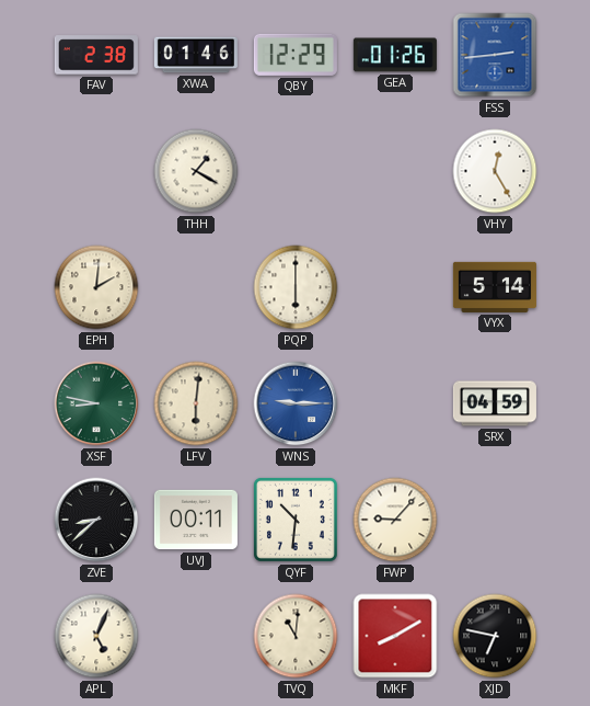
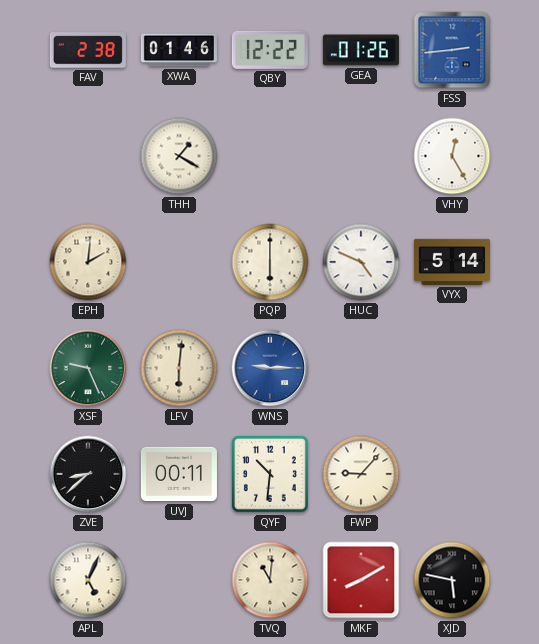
QBY: 12:29 -> 12:22
HUC: none -> 4:49
XSF: 8:47 -> 9:26
SRX: 04:59 -> none
XJD: 6:47 -> 5:47
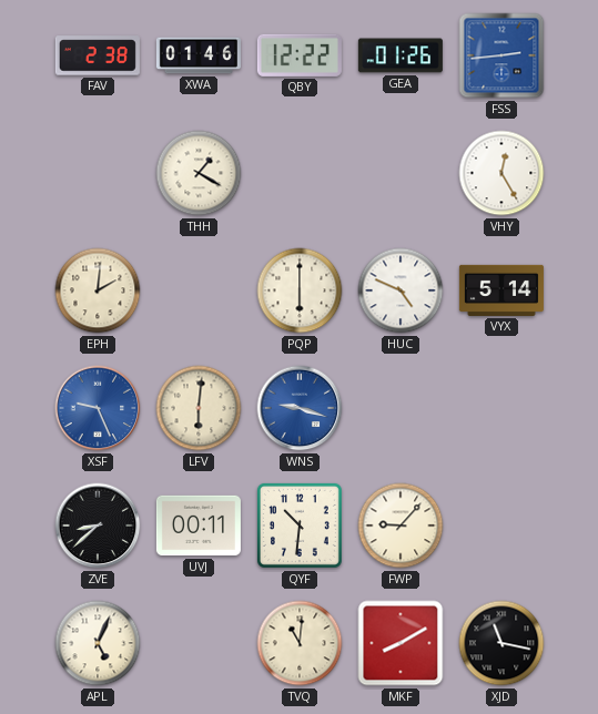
XSF dial: green -> blue
WNS: 9:15 -> 9:18
XJD: 5:47 -> 11:17
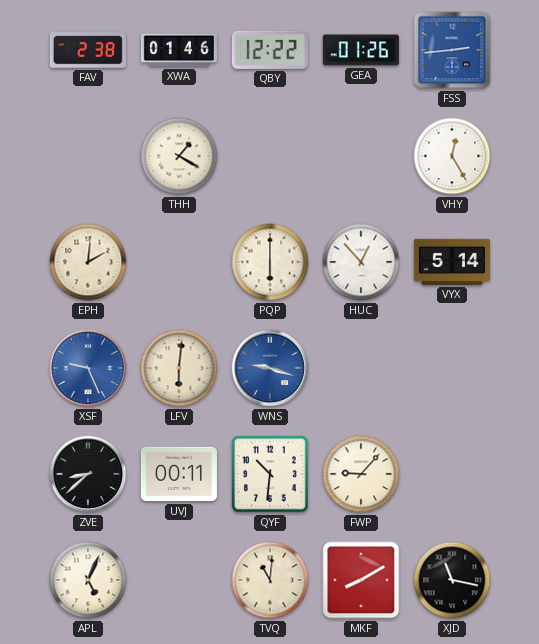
HUC: 4:49 -> 12:53
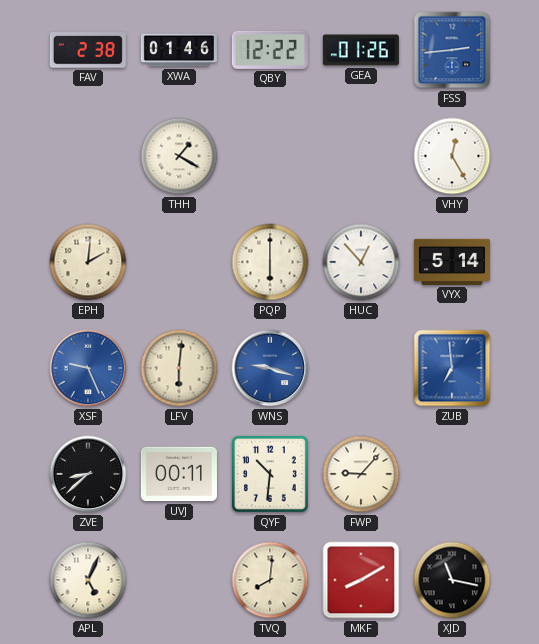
ZUB: none -> 6:59
TVQ: 11:01 -> 8:01
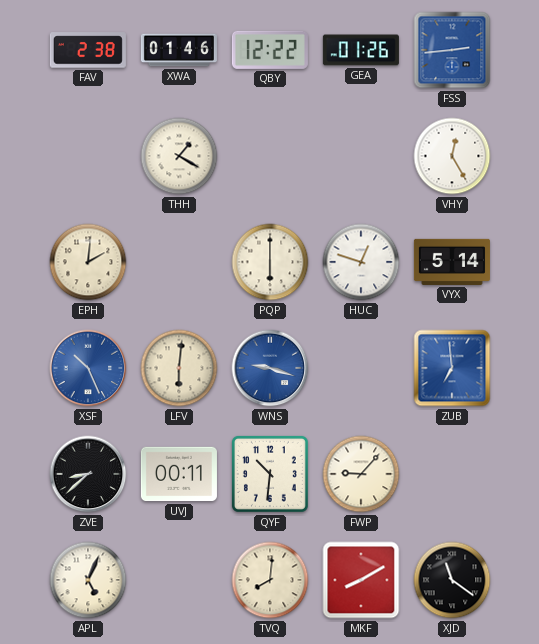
HUC: 12:53 -> 12:48
XSF: 9:26 -> 10:26
XJD: 11:17 -> 11:21
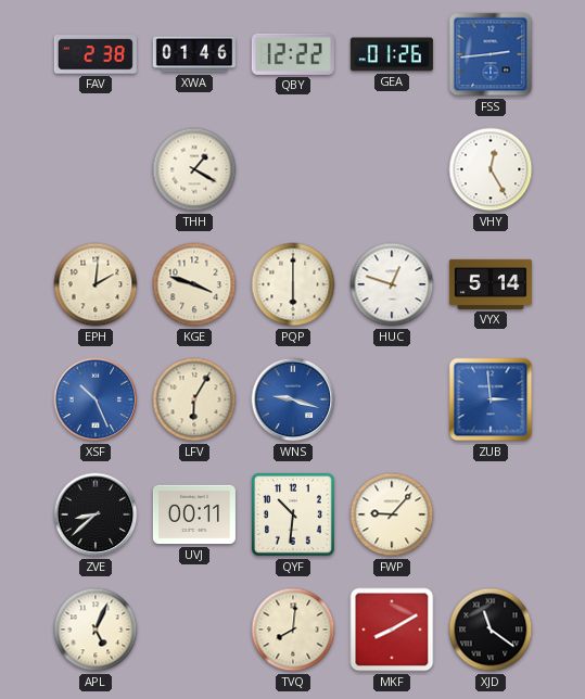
KGE: none -> 3:48
LFV: 6:01 -> 6:05
ZUB: 6:59 -> 2:59
